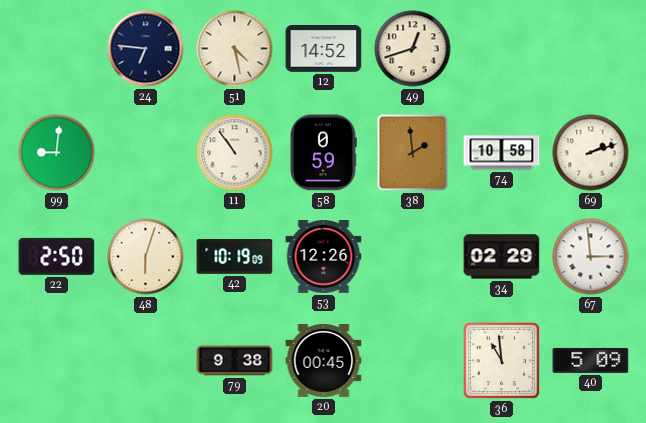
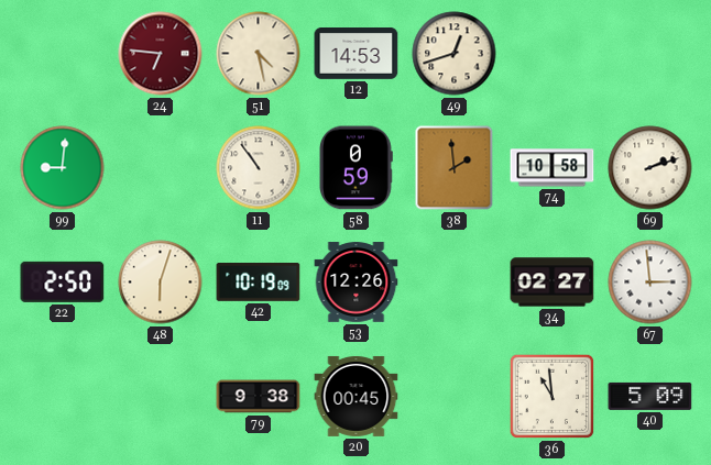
24 dial: navy -> burgundy
12: 14:52 -> 14:53
34: 02:29 -> 02:27
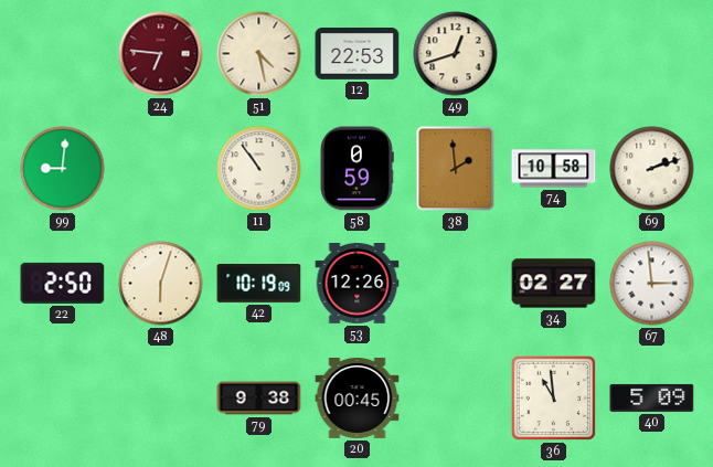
12: 14:53 -> 22:53
